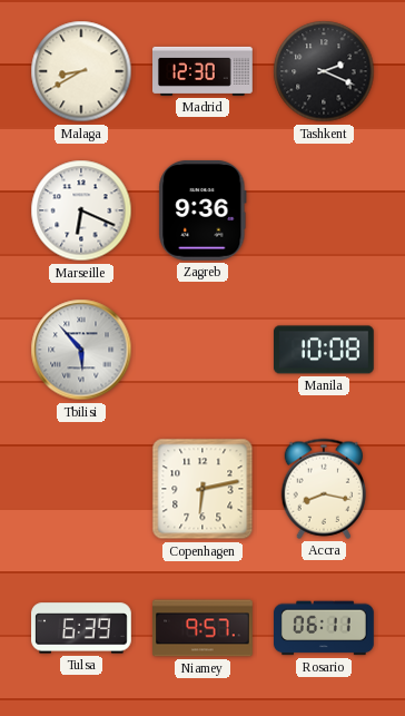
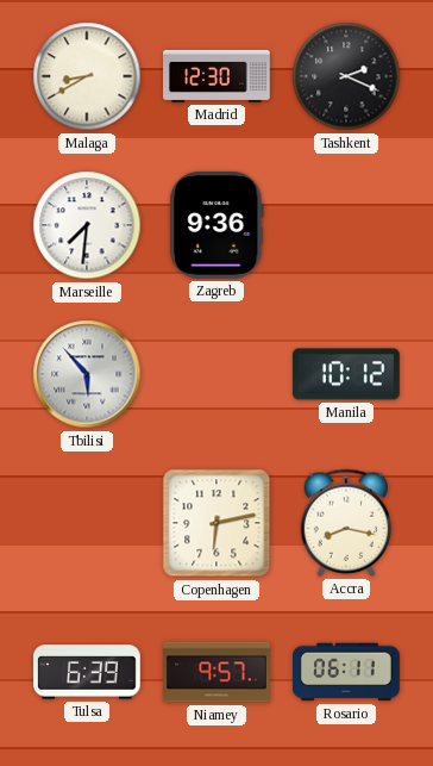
Marseille: 6:19 -> 7:31
Manila: 10:08 -> 10:12
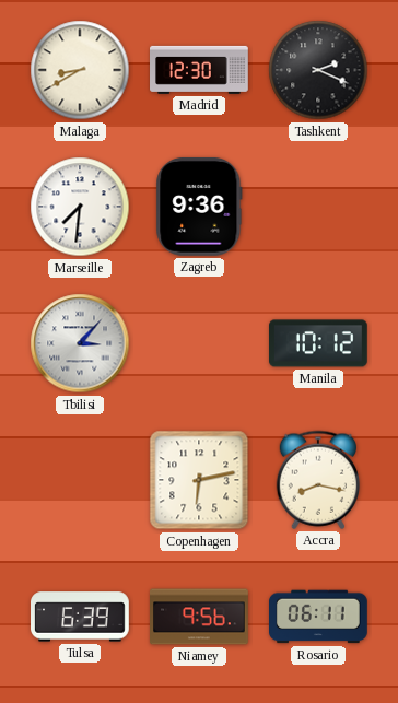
Tbilisi: 5:53 -> 3:07
Niamey: 9:57 -> 9:56
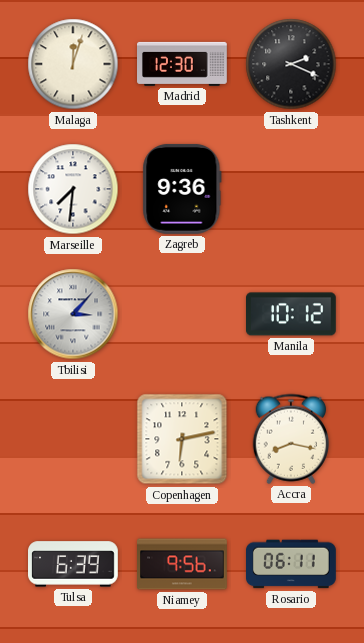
Malaga: 8:40 -> 12:03
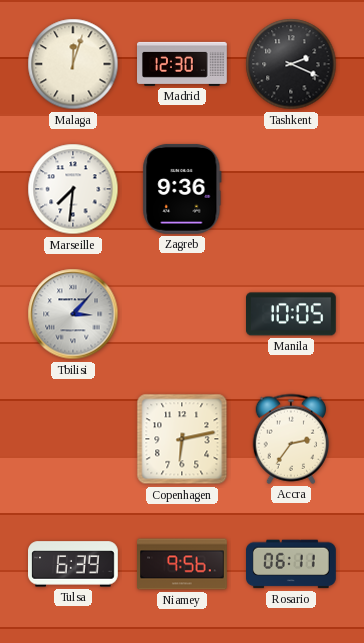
Manila: 10:12 -> 10:05
Accra: 8:17 -> 2:36
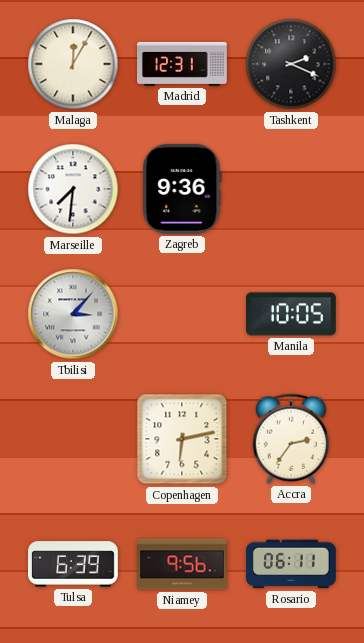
Malaga: 12:03 -> 12:05
Madrid: 12:30 -> 12:31
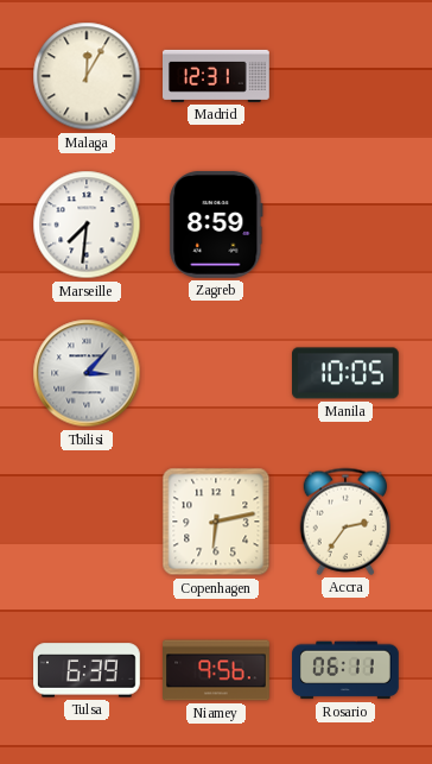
Tashkent: 2:19 -> none
Zagreb: 9:36 -> 8:59
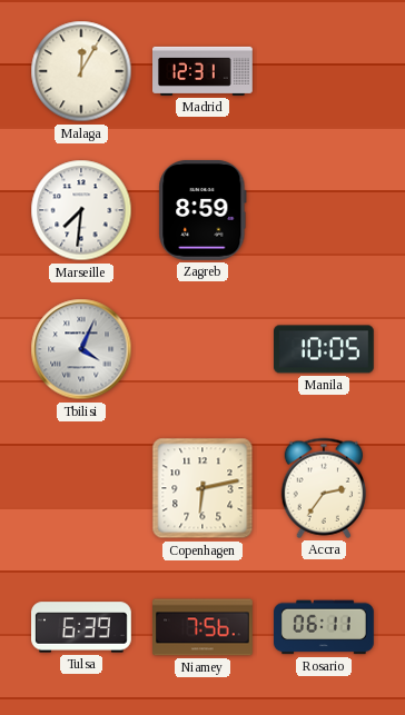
Tbilisi: 3:07 -> 4:04
Niamey: 9:56 -> 7:56
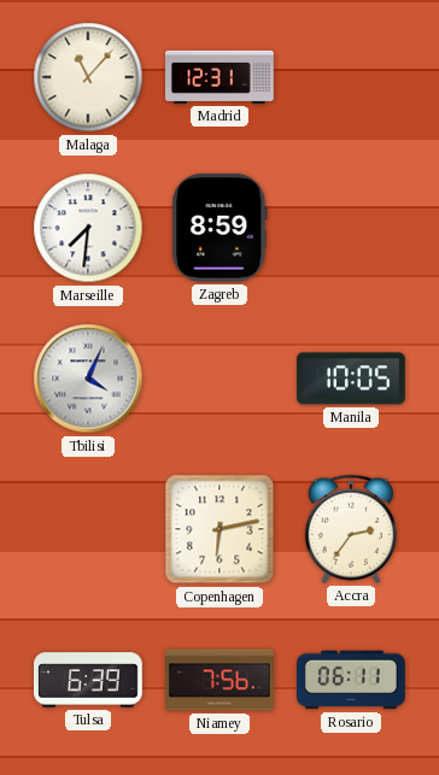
Malaga: 12:05 -> 11:07
